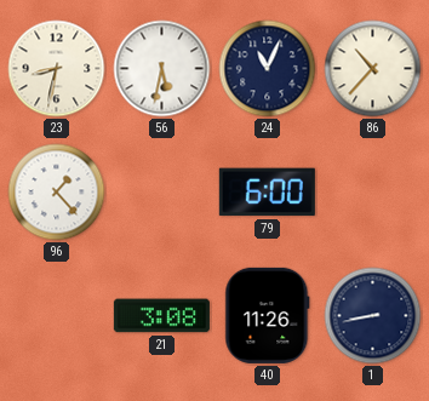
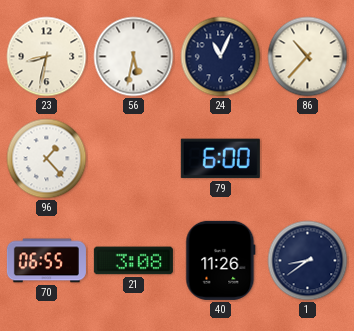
70: none -> 06:55
1: 8:43 -> 8:39
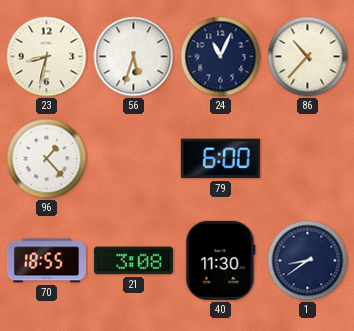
56: 5:32 -> 5:33
70: 06:55 -> 18:55
40: 11:26 -> 11:30
